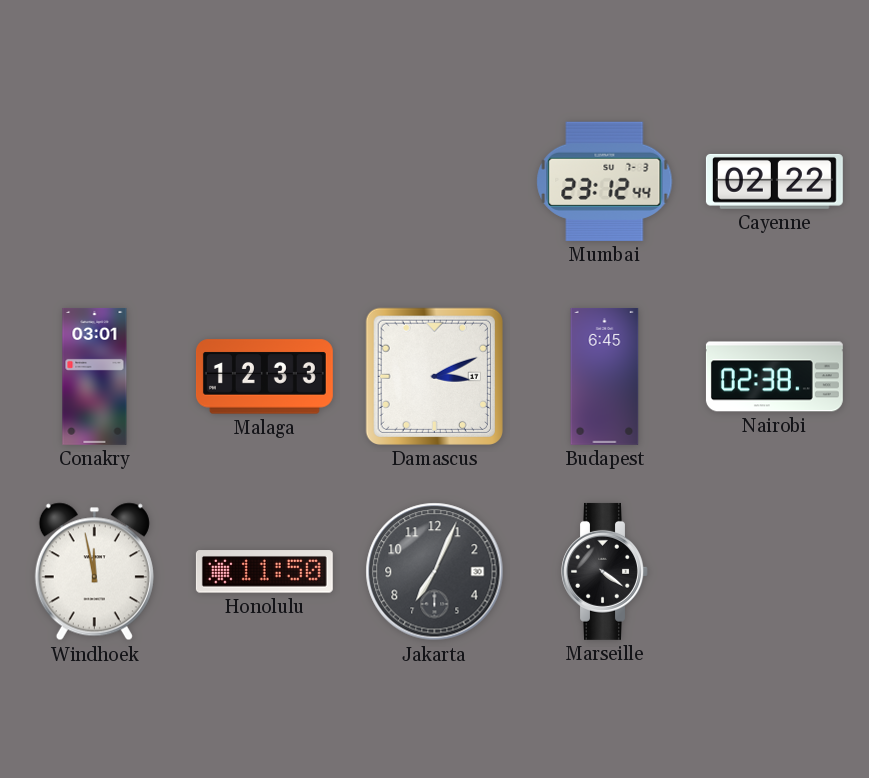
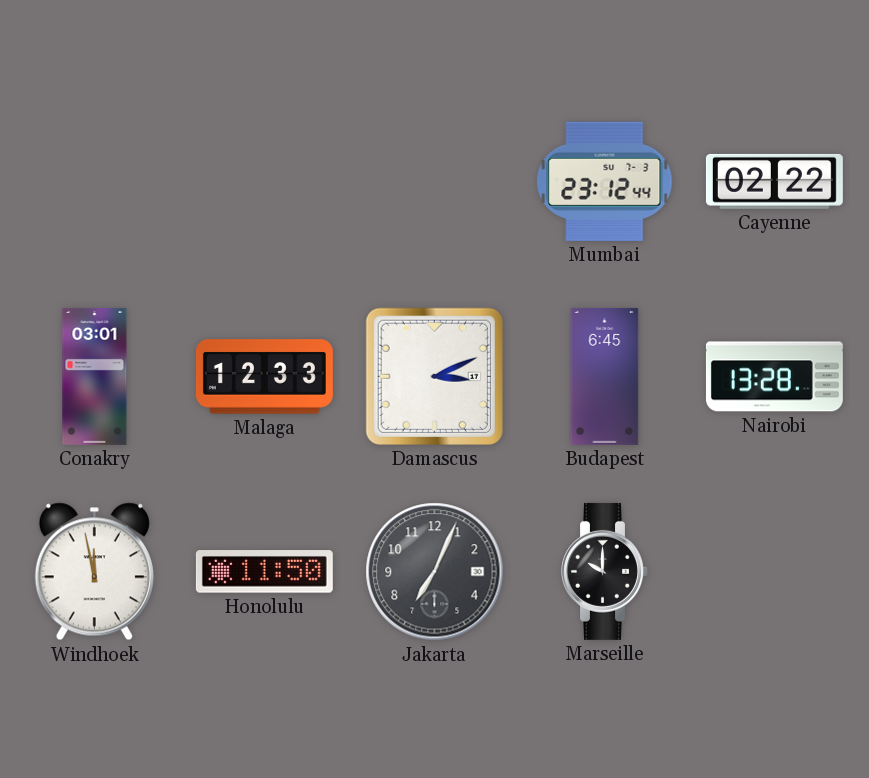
Nairobi: 02:38 -> 13:28
Marseille: 4:21 -> 10:00
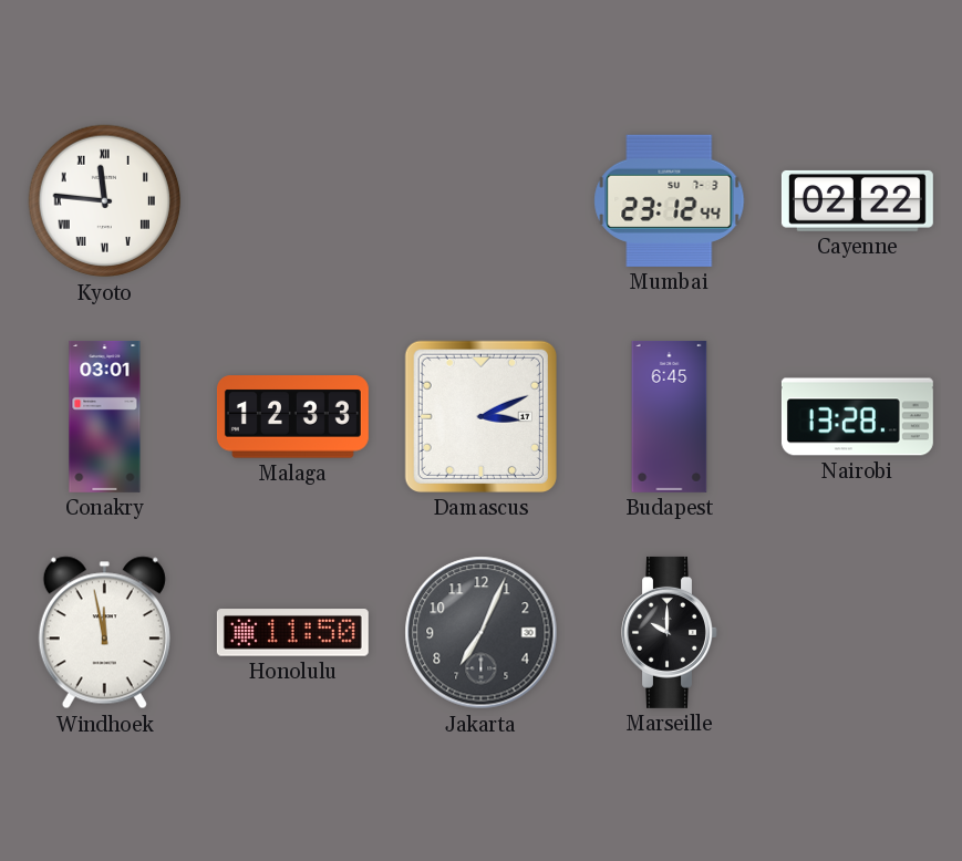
Kyoto: none -> 11:46
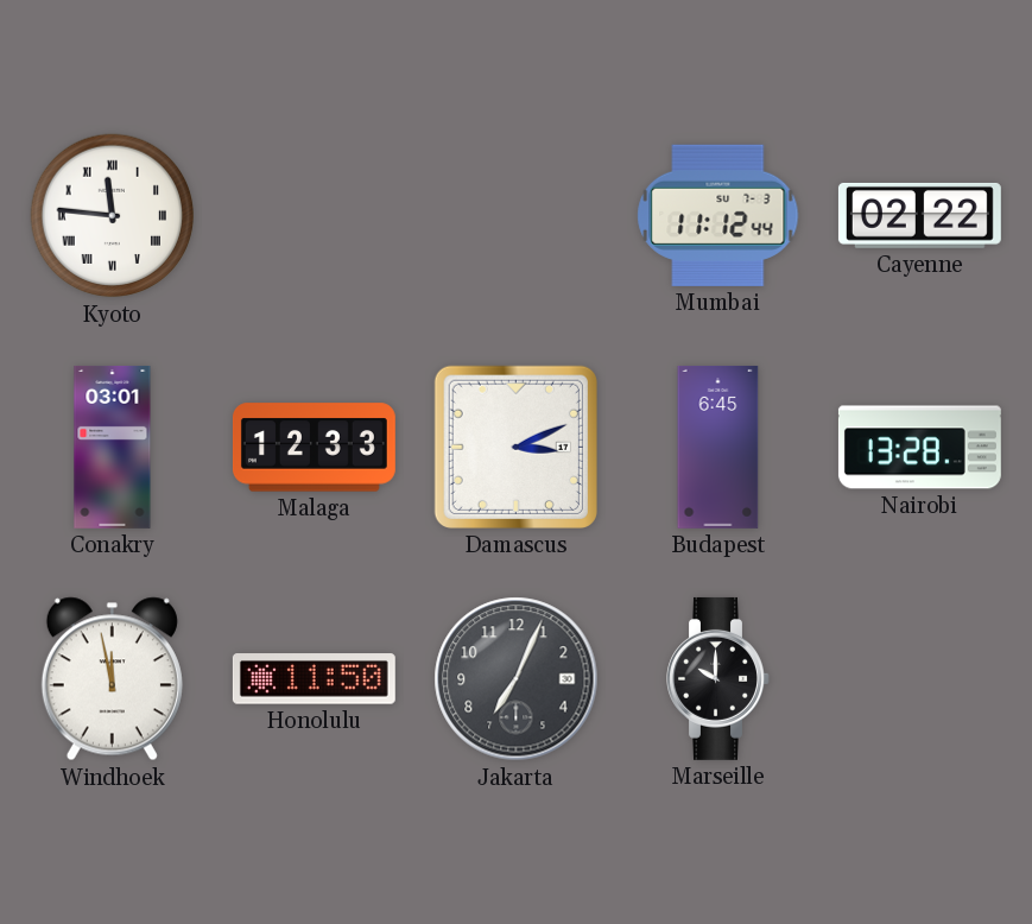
Mumbai: 23:12 -> 11:12
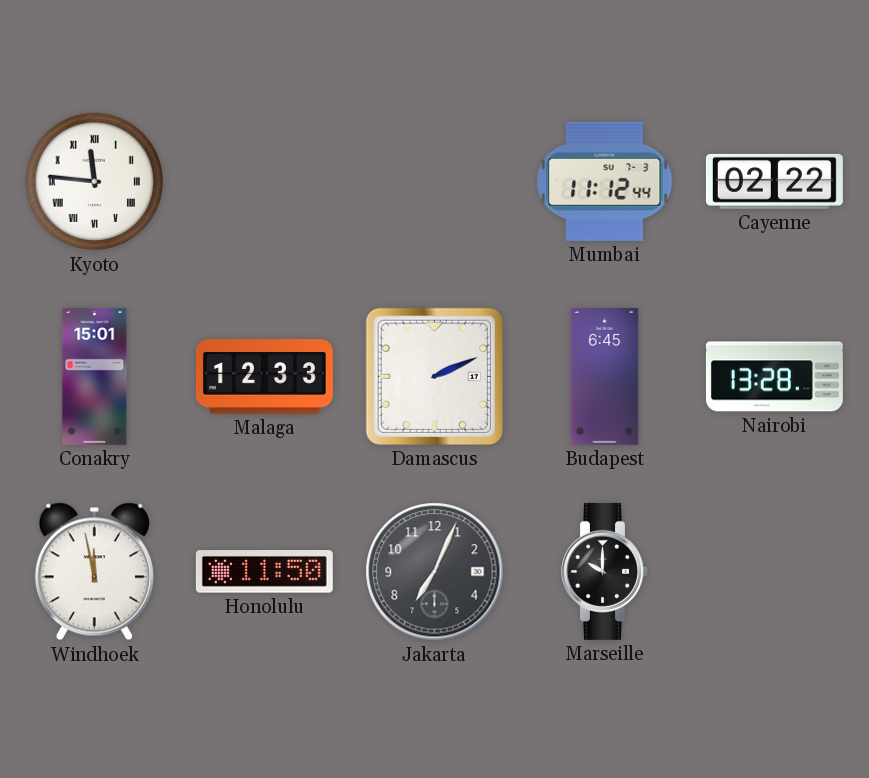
Conakry: 03:01 -> 15:01
Damascus: 3:11 -> 2:11
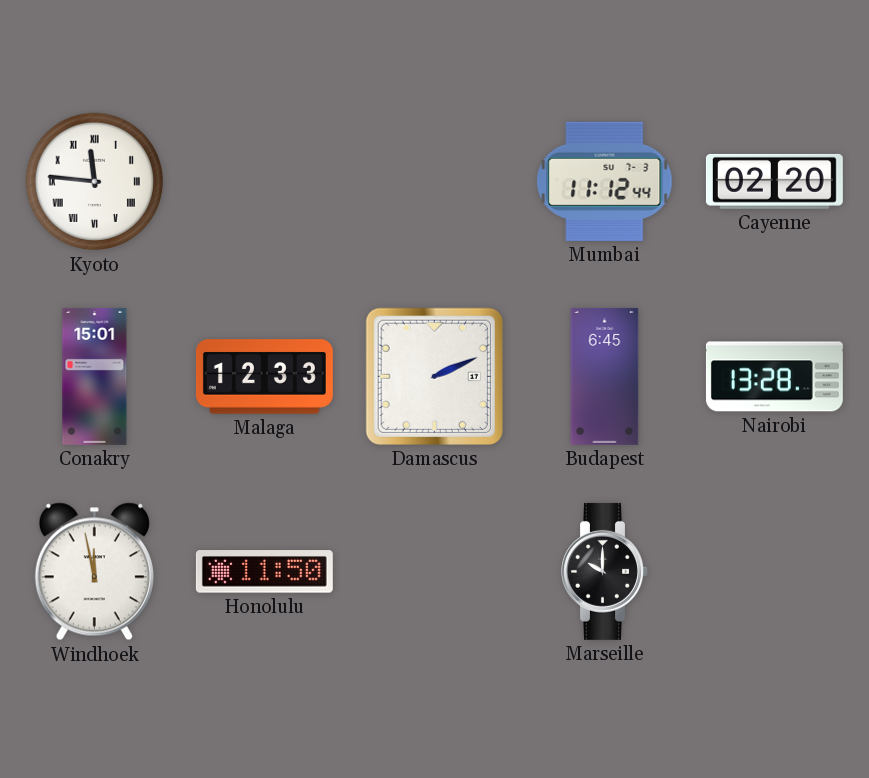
Cayenne: 02:22 -> 02:20
Jakarta: 7:04 -> none
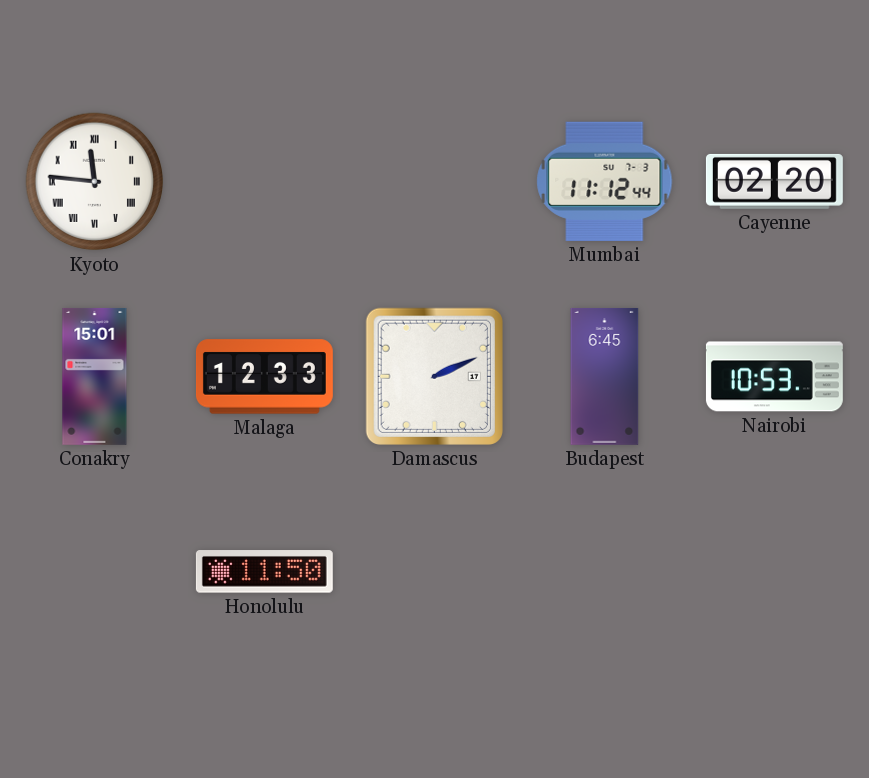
Nairobi: 13:28 -> 10:53
Windhoek: 11:58 -> none
Marseille: 10:00 -> none
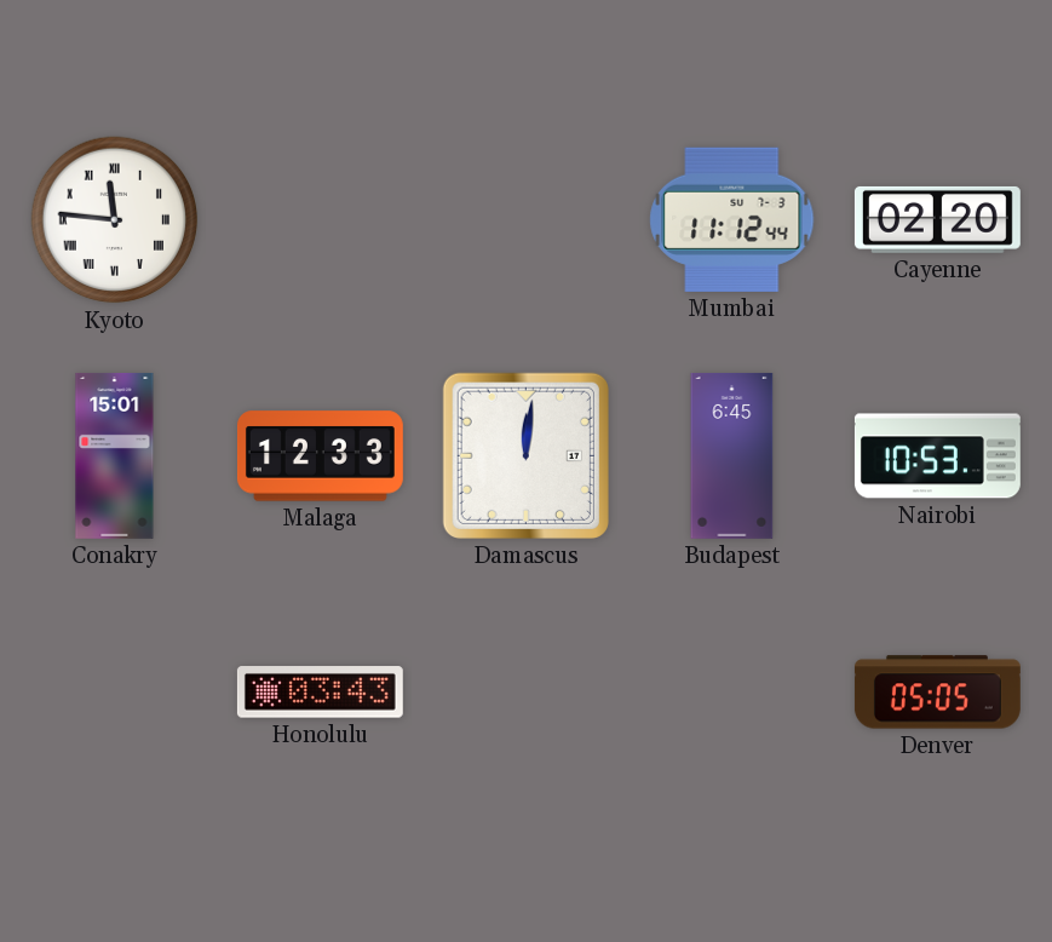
Damascus: 2:11 -> 12:01
Honolulu: 11:50 -> 03:43
Denver: none -> 05:05
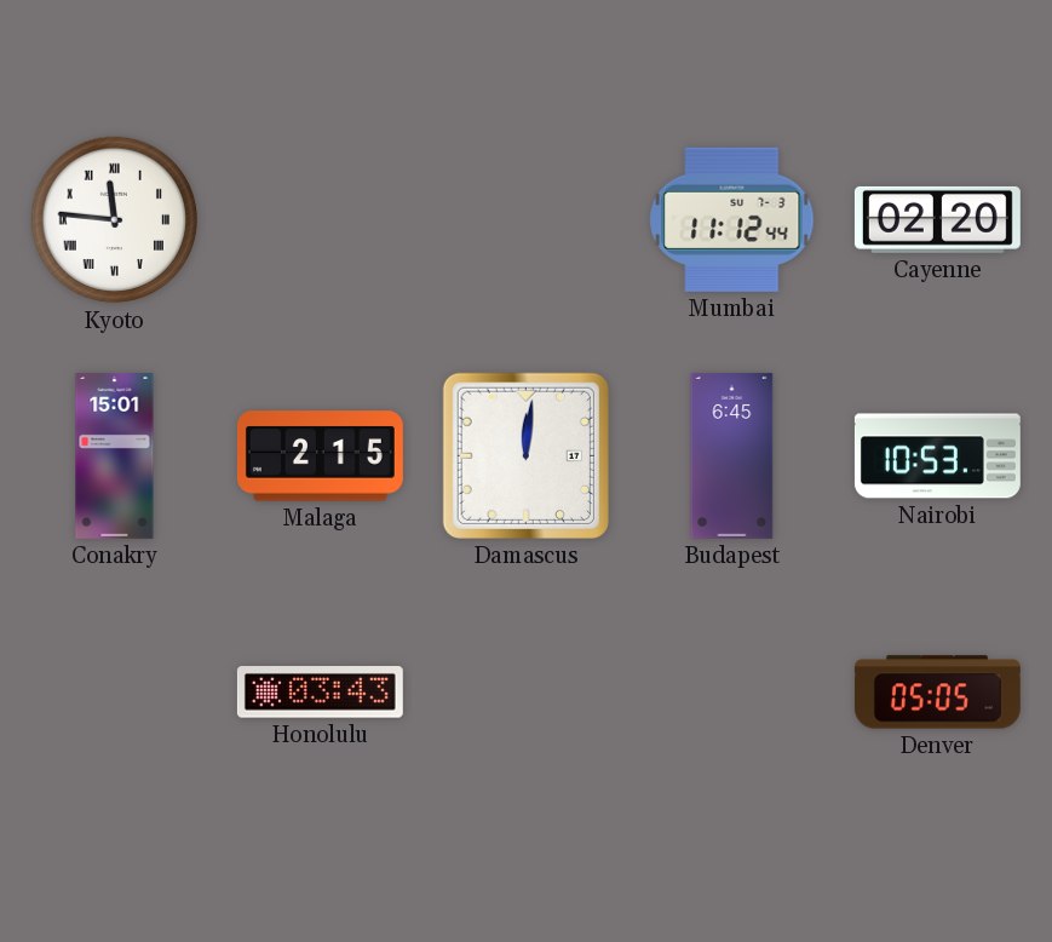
Malaga: 12:33 -> 2:15
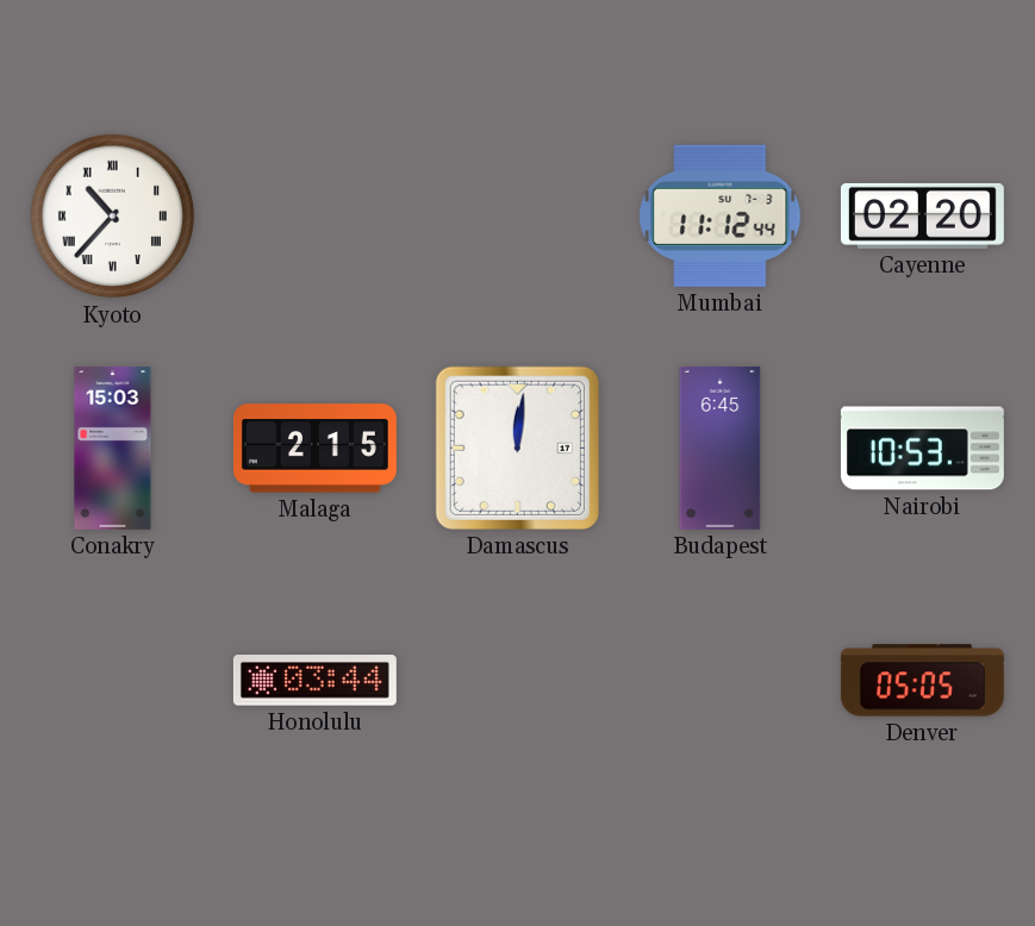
Kyoto: 11:46 -> 10:37
Conakry: 15:01 -> 15:03
Honolulu: 03:43 -> 03:44
